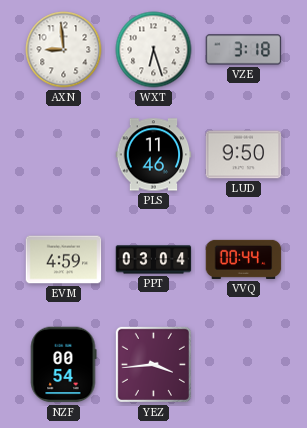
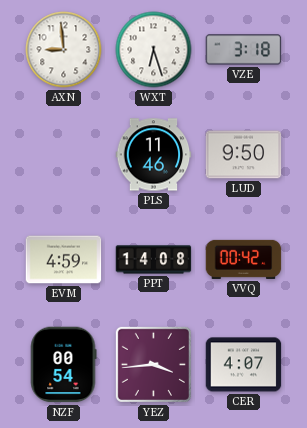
PPT: 03:04 -> 14:08
VVQ: 00:44 -> 00:42
CER: none -> 4:07
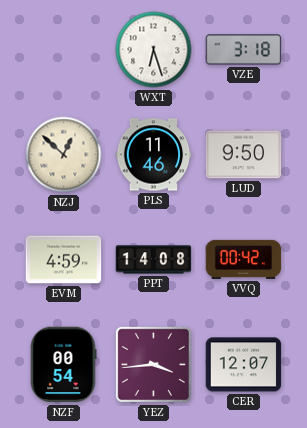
AXN: 8:59 -> none
NZJ: none -> 12:52
CER: 4:07 -> 12:07
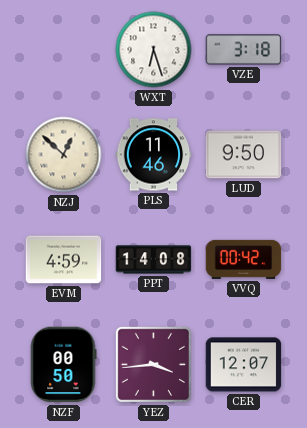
NZF: 00:54 -> 00:50
